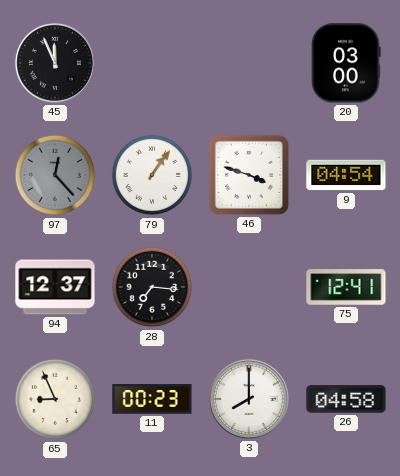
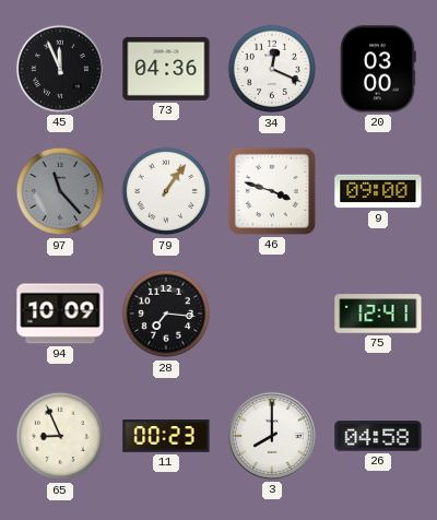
73: none -> 04:36
34: none -> 12:19
97: 12:23 -> 11:23
9: 04:54 -> 09:00
94: 12:37 -> 10:09
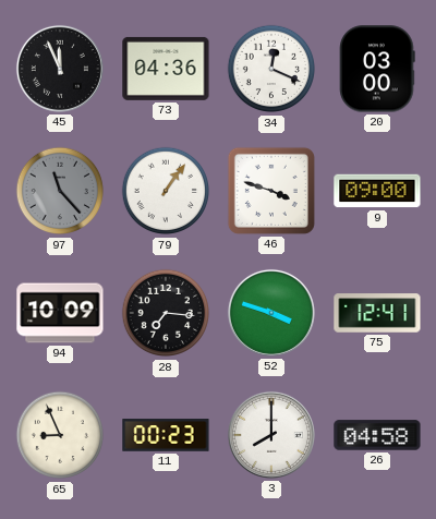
52: none -> 3:48
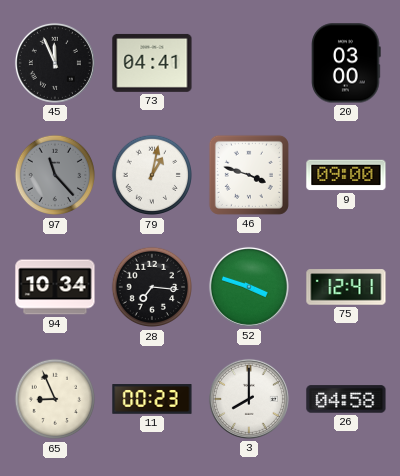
73: 04:36 -> 04:41
34: 12:19 -> none
79: 1:06 -> 1:02
94: 10:09 -> 10:34
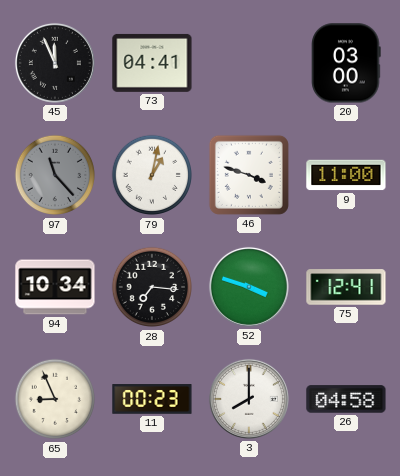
9: 09:00 -> 11:00
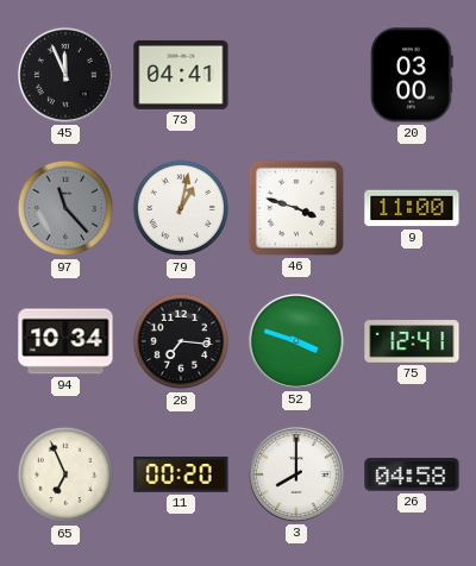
65: 8:56 -> 6:56
11: 00:23 -> 00:20
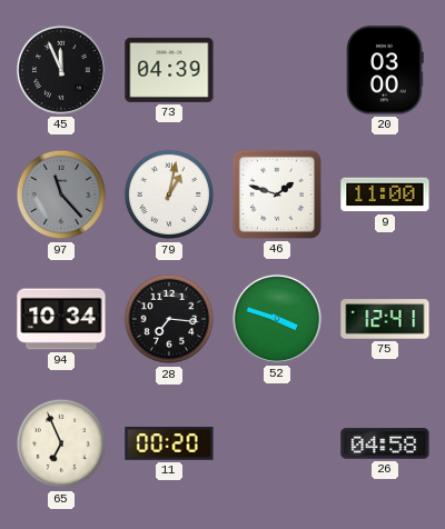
73: 04:41 -> 04:39
46: 3:48 -> 1:48
3: 8:00 -> none
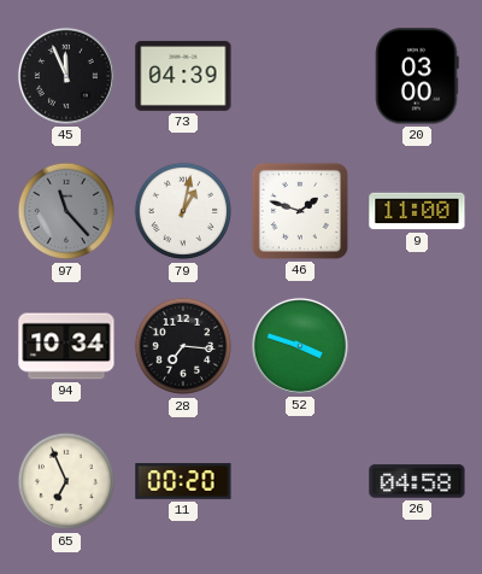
75: 12:41 -> none
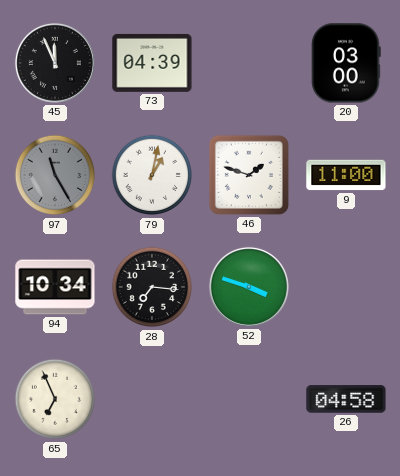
97: 11:23 -> 11:25
11: 00:20 -> none
